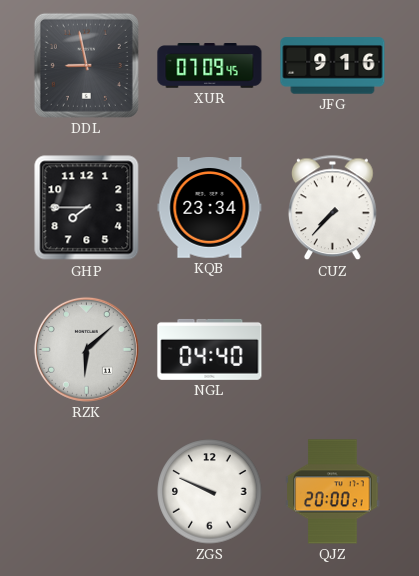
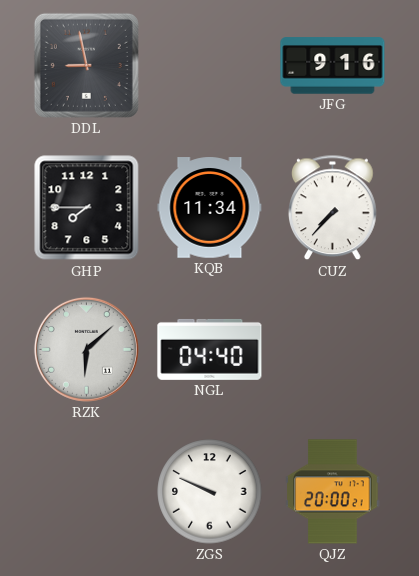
XUR: 07:09 -> none
KQB: 23:34 -> 11:34
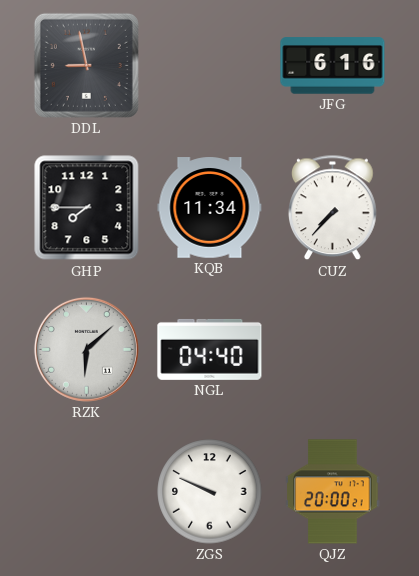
JFG: 9:16 -> 6:16
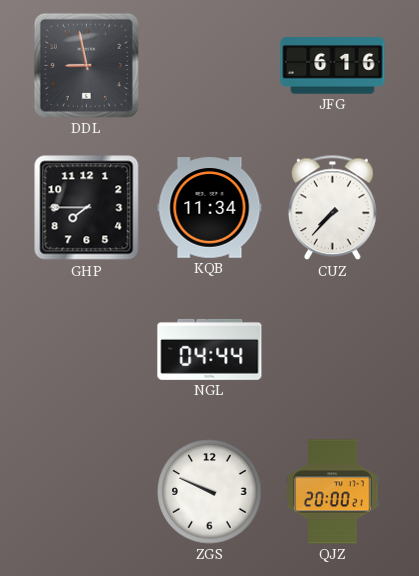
RZK: 6:08 -> none
NGL: 04:40 -> 04:44
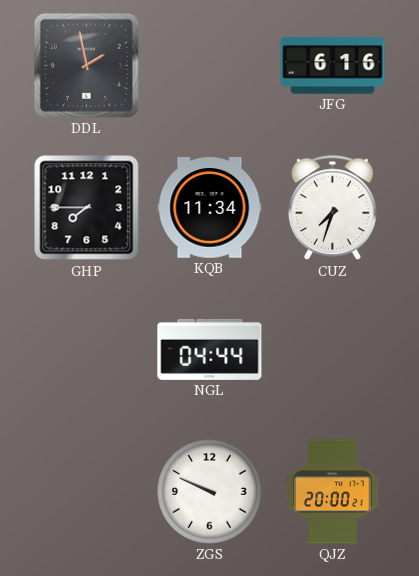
DDL: 8:58 -> 1:58
CUZ: 7:37 -> 7:33
